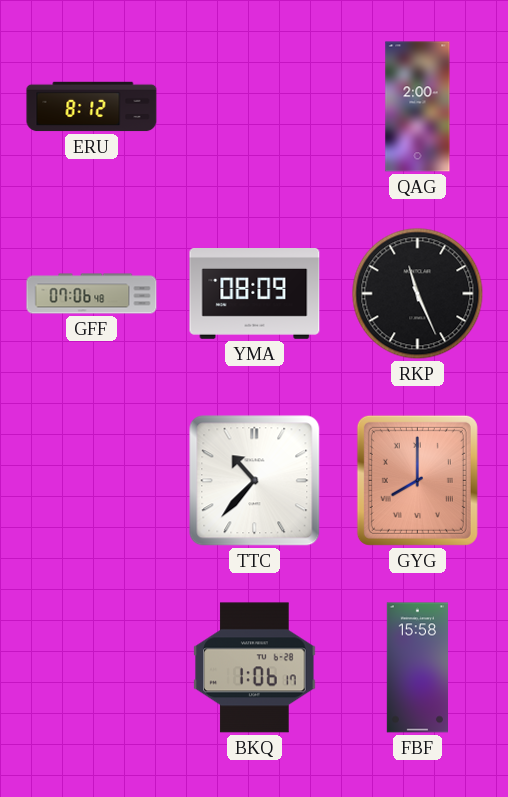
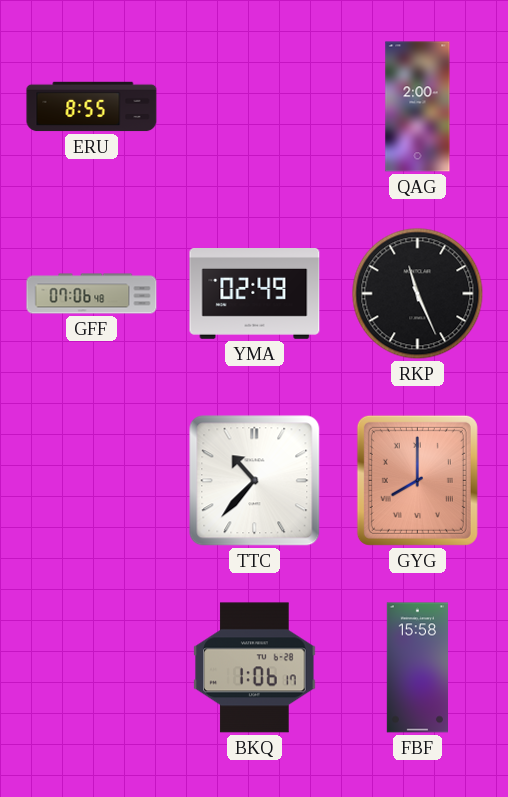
ERU: 8:12 -> 8:55
YMA: 08:09 -> 02:49
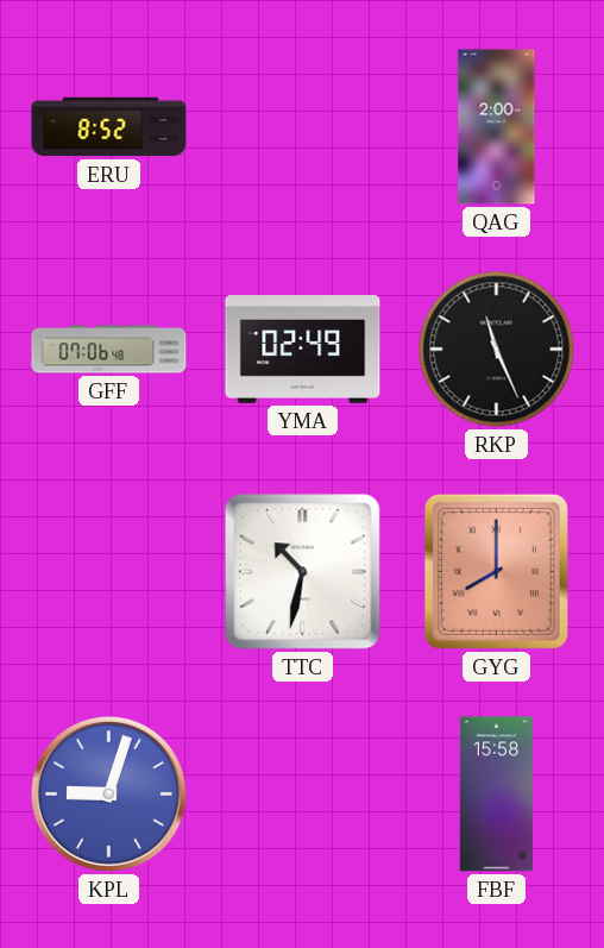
ERU: 8:55 -> 8:52
TTC: 10:37 -> 10:32
KPL: none -> 9:03
BKQ: 1:06 -> none
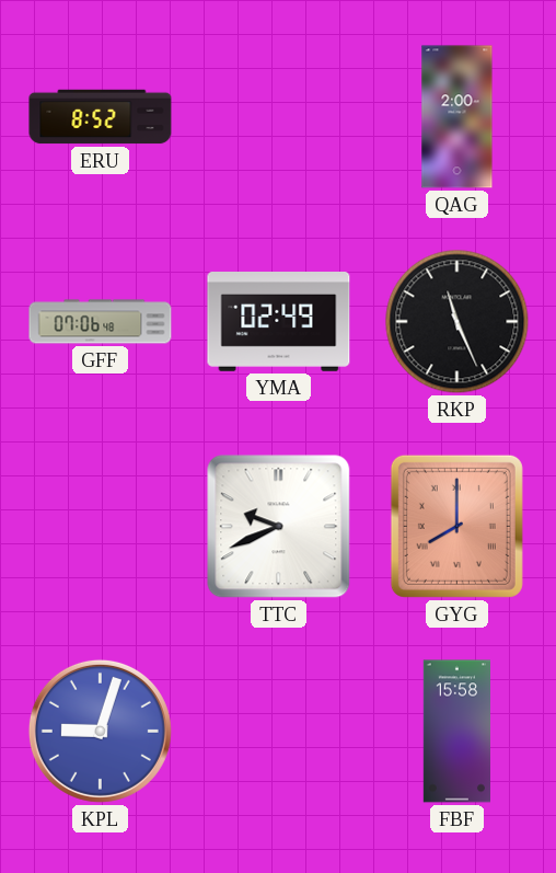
TTC: 10:32 -> 9:41
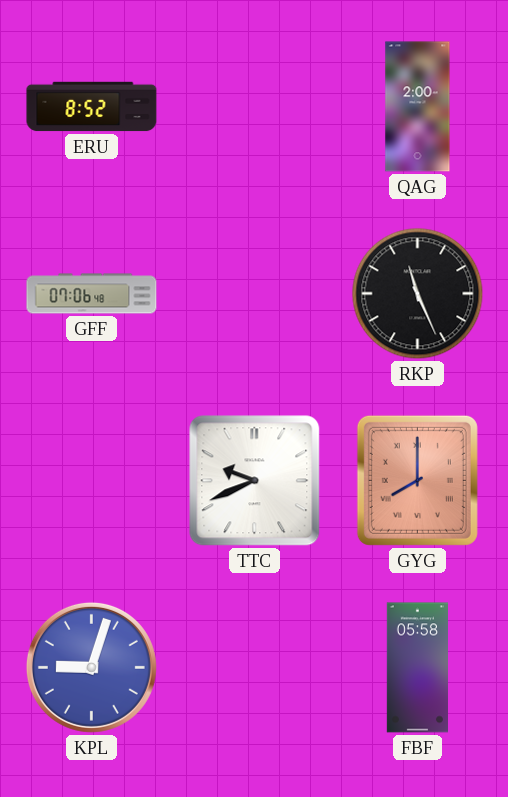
YMA: 02:49 -> none
FBF: 15:58 -> 05:58
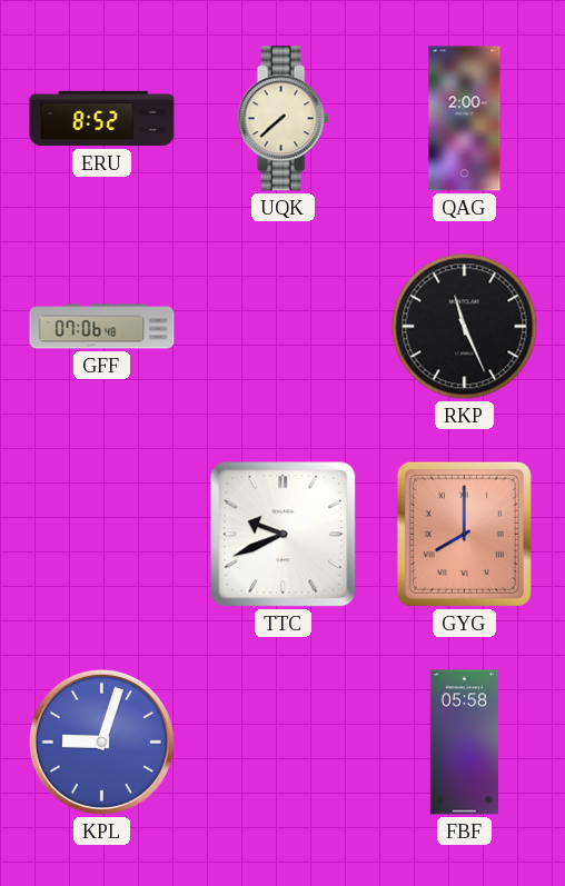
UQK: none -> 7:38
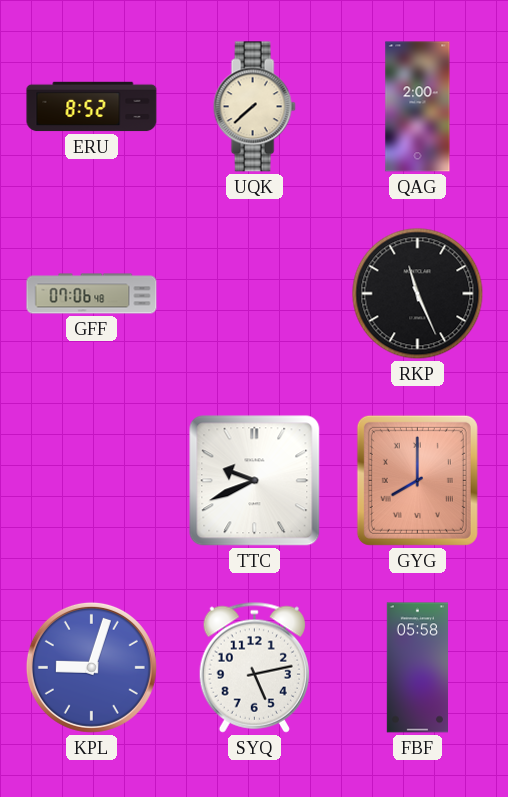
SYQ: none -> 5:13
